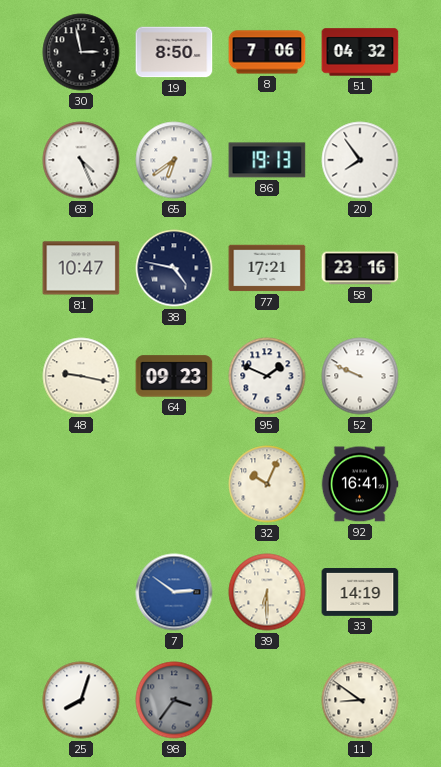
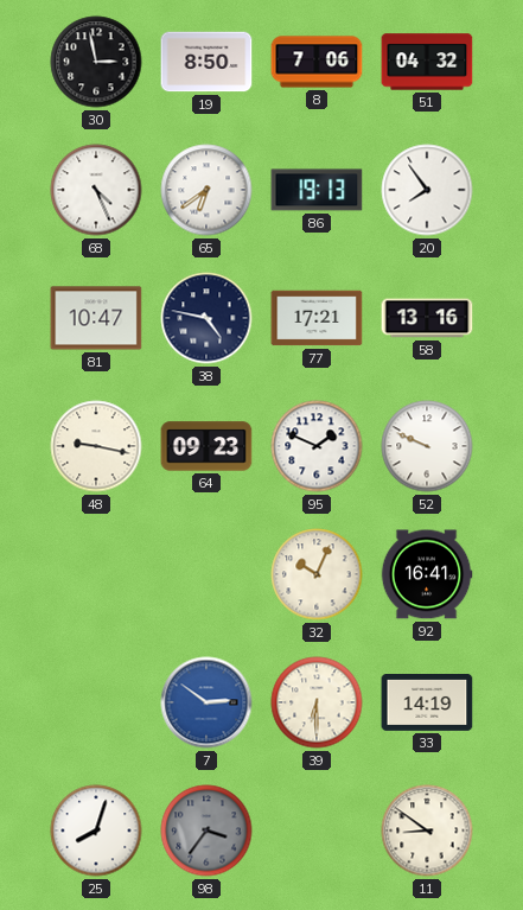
58: 23:16 -> 13:16
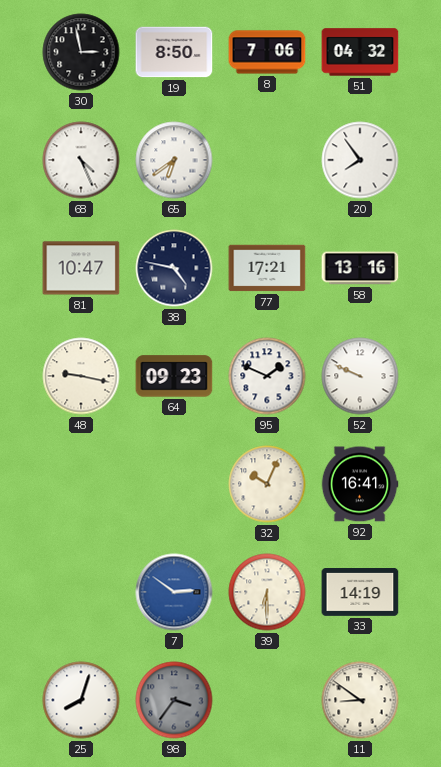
86: 19:13 -> none
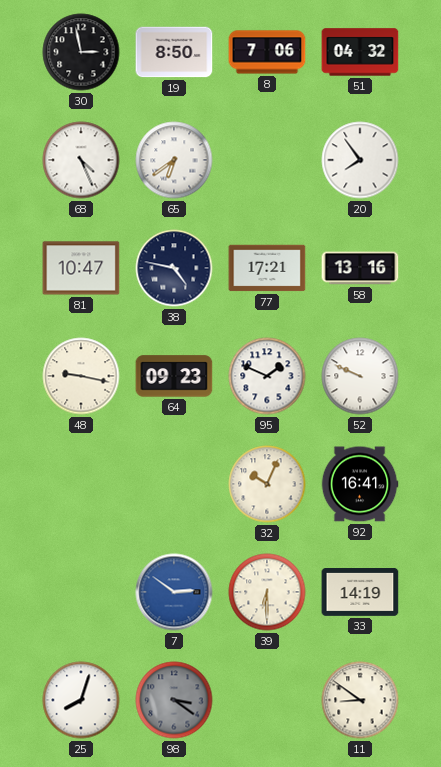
98: 3:36 -> 3:21
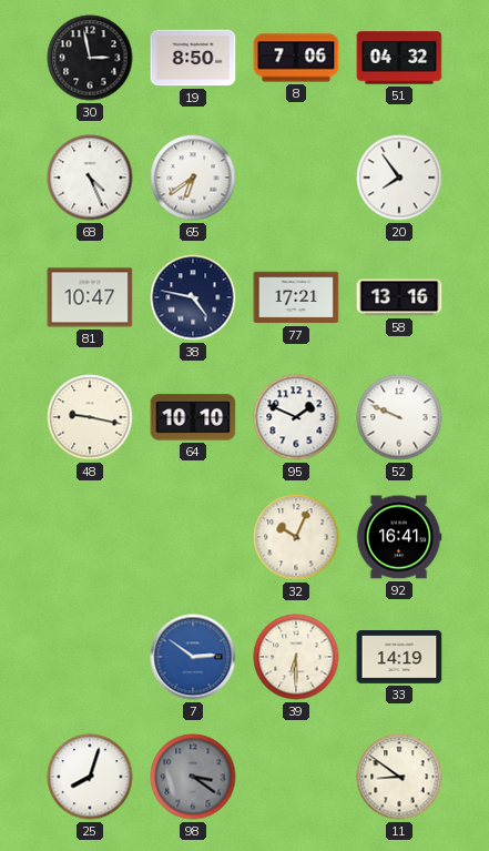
64: 09:23 -> 10:10
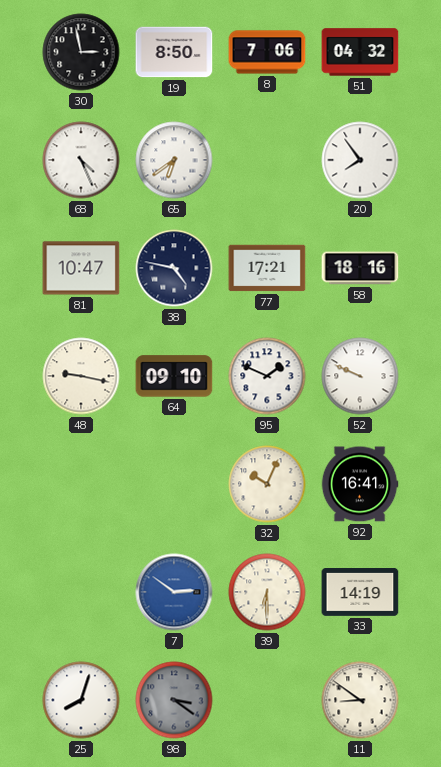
58: 13:16 -> 18:16
64: 10:10 -> 09:10
